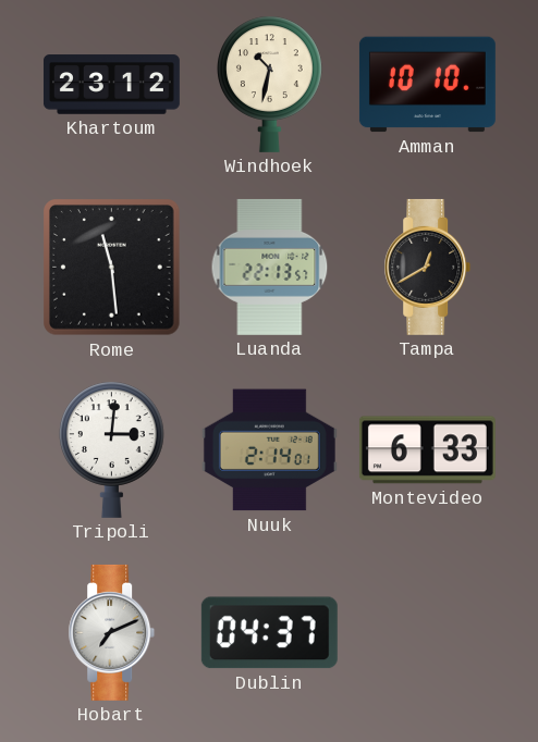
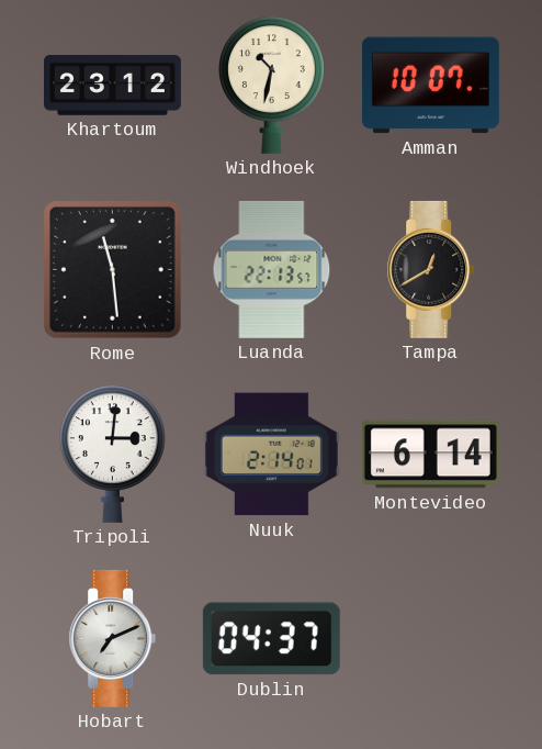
Amman: 10:10 -> 10:07
Montevideo: 6:33 -> 6:14
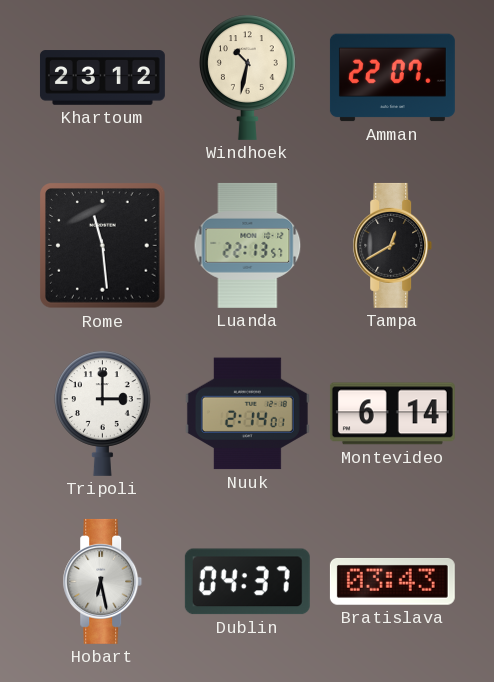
Amman: 10:07 -> 22:07
Tripoli: 3:01 -> 3:00
Hobart: 7:11 -> 6:28
Bratislava: none -> 03:43
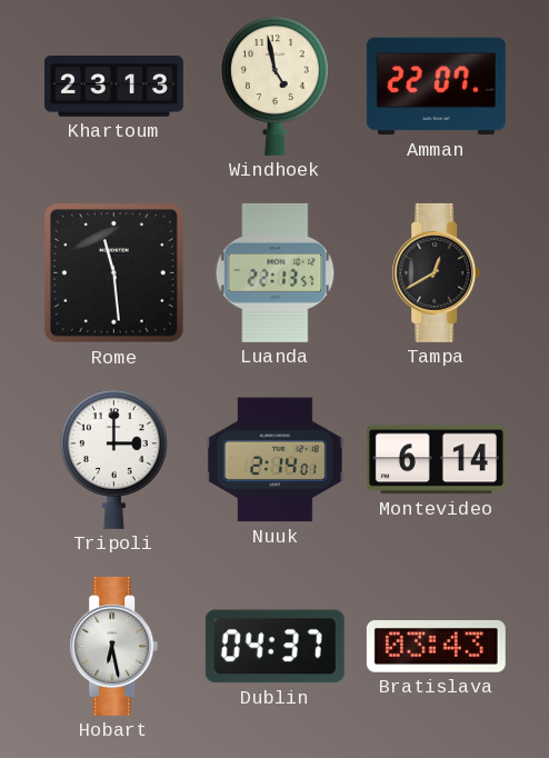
Khartoum: 23:12 -> 23:13
Windhoek: 10:32 -> 4:58
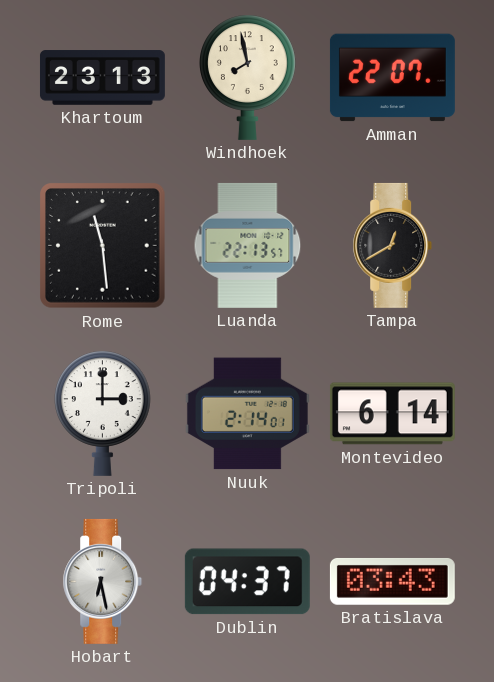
Windhoek: 4:58 -> 7:58
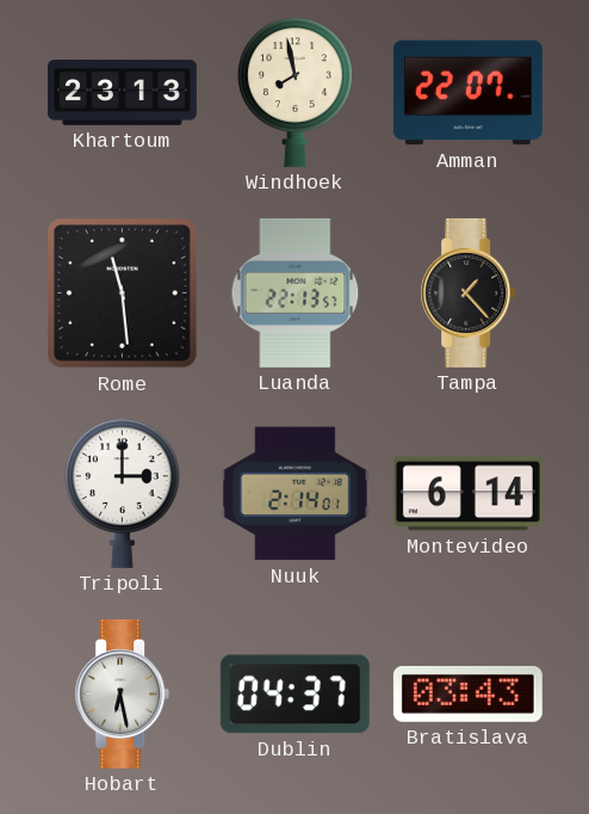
Tampa: 12:40 -> 1:23
